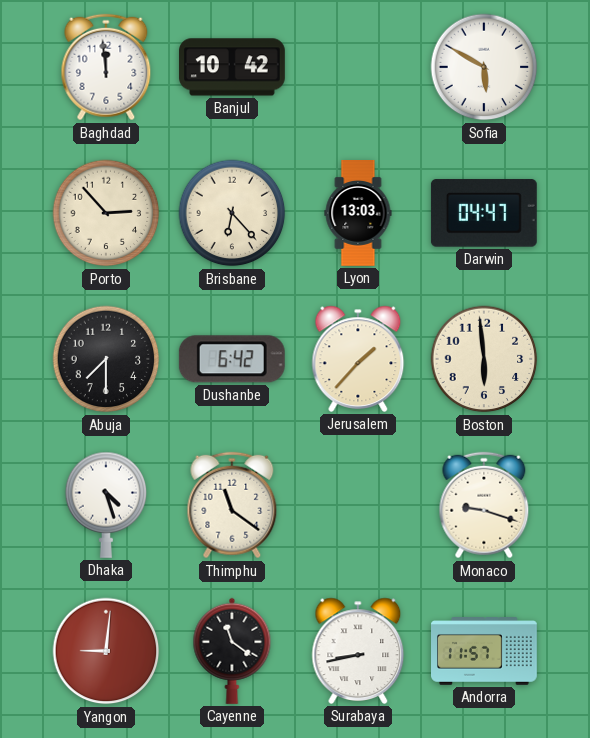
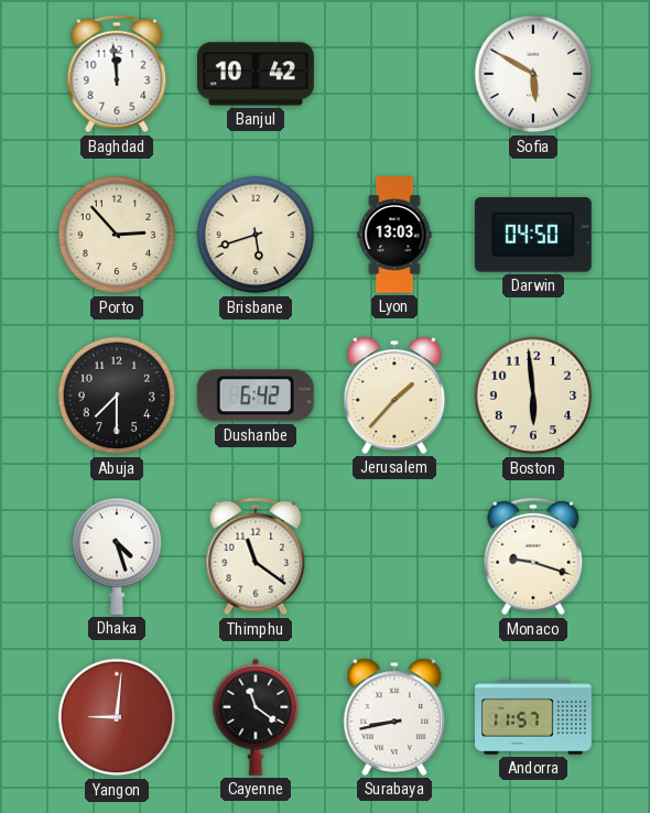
Brisbane: 6:23 -> 5:42
Darwin: 04:47 -> 04:50
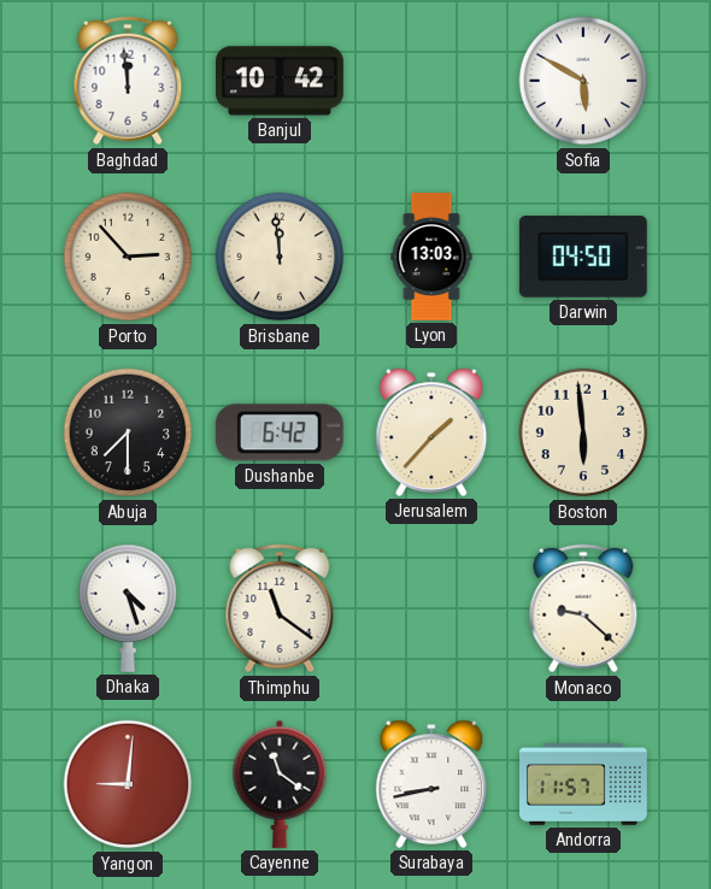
Brisbane: 5:42 -> 11:59
Monaco: 9:18 -> 9:22
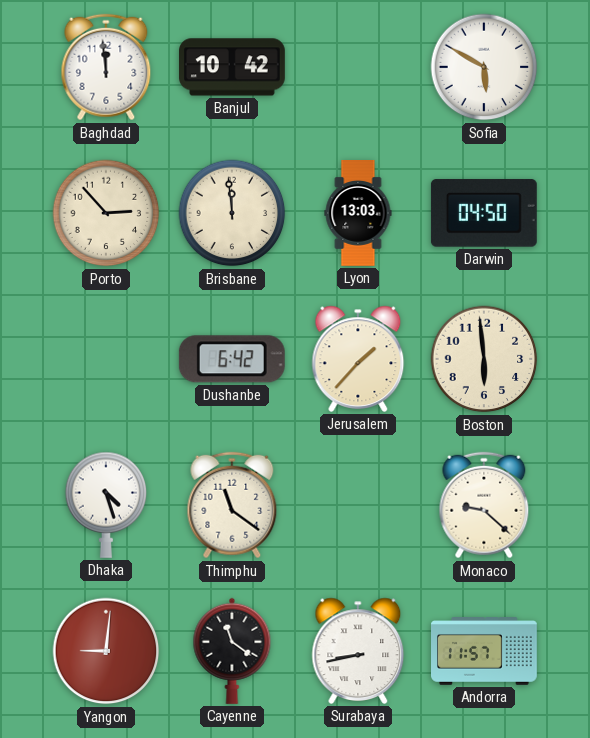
Abuja: 7:30 -> none
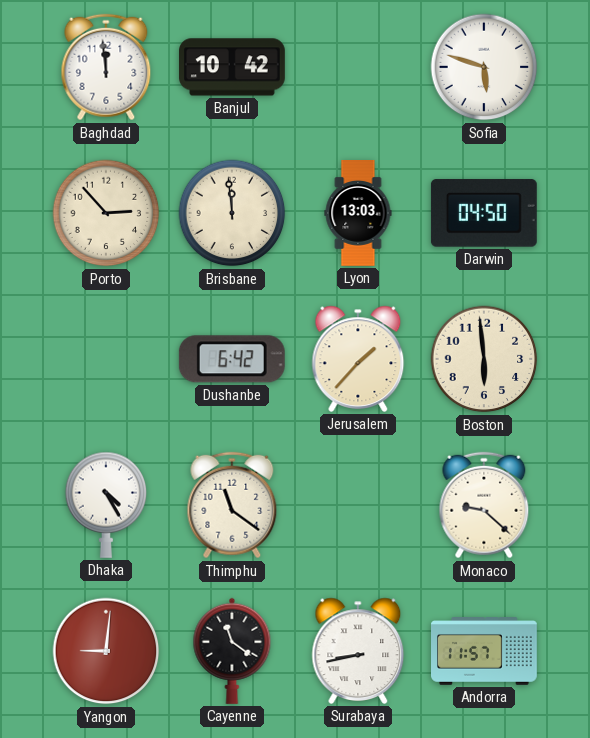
Sofia: 5:50 -> 5:48
Dhaka: 4:27 -> 4:25
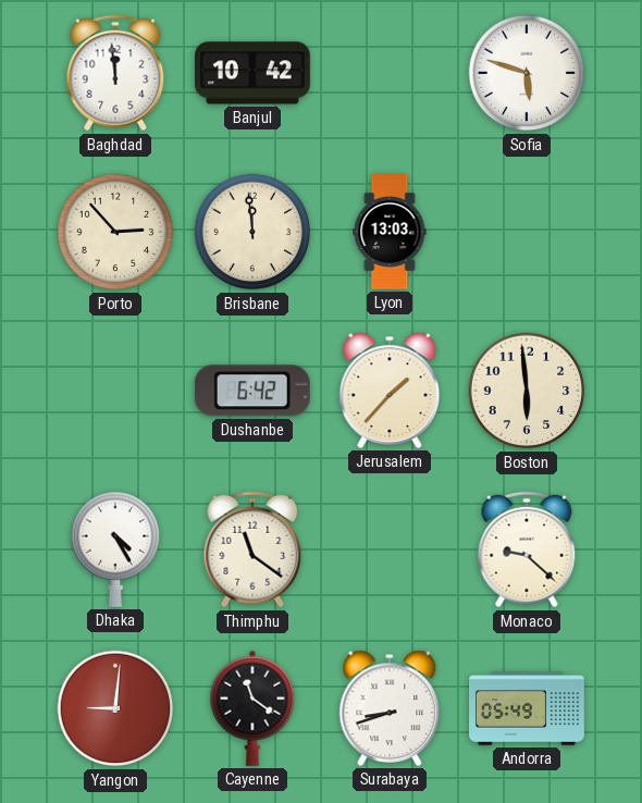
Darwin: 04:50 -> none
Surabaya: 8:43 -> 8:42
Andorra: 11:57 -> 05:49
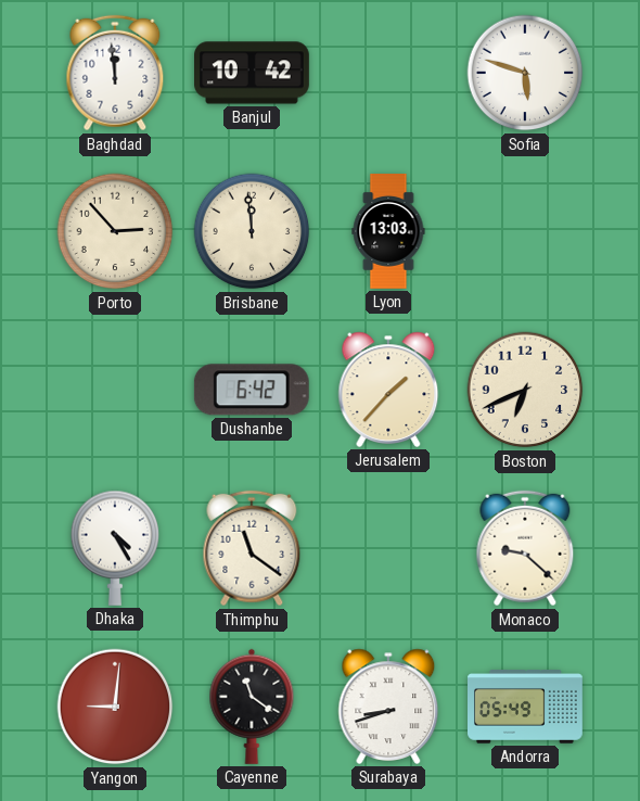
Boston: 5:59 -> 6:41
